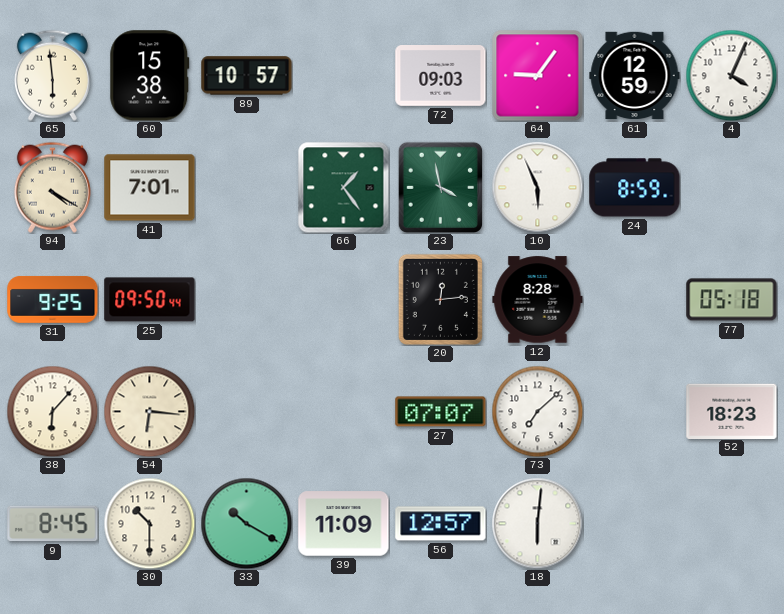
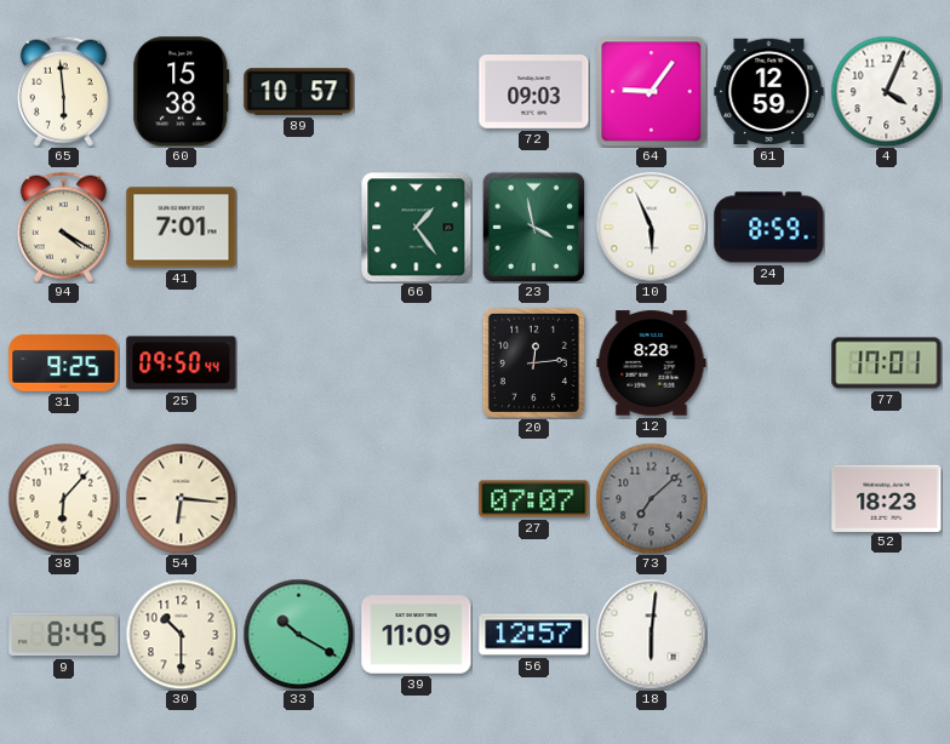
77: 05:18 -> 17:01
73 dial: white -> grey
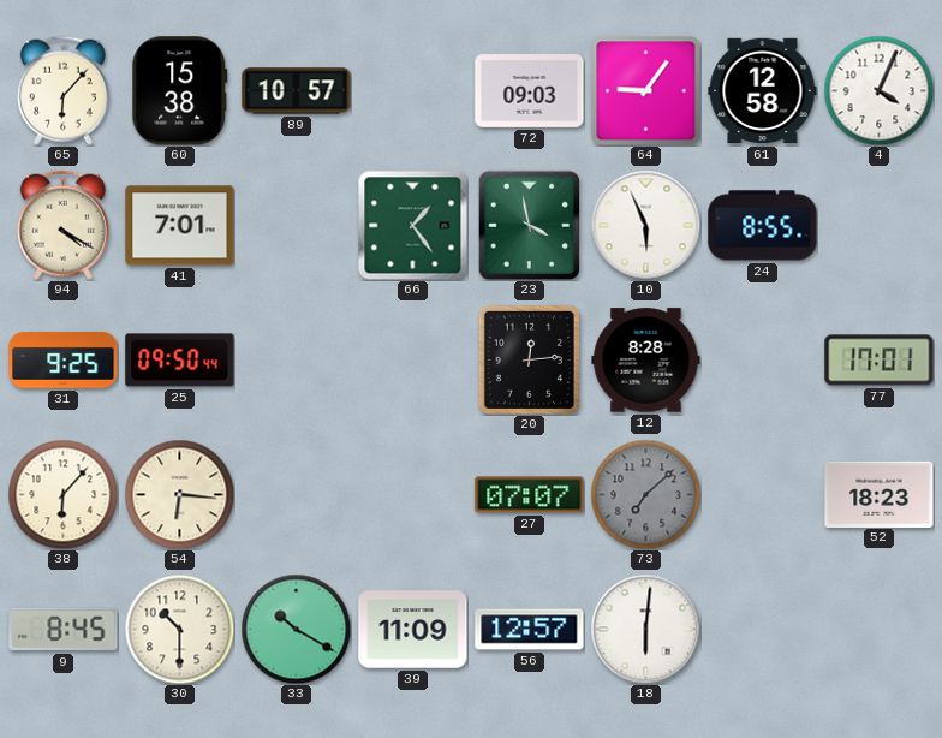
65: 5:59 -> 6:07
61: 12:59 -> 12:58
24: 8:59 -> 8:55
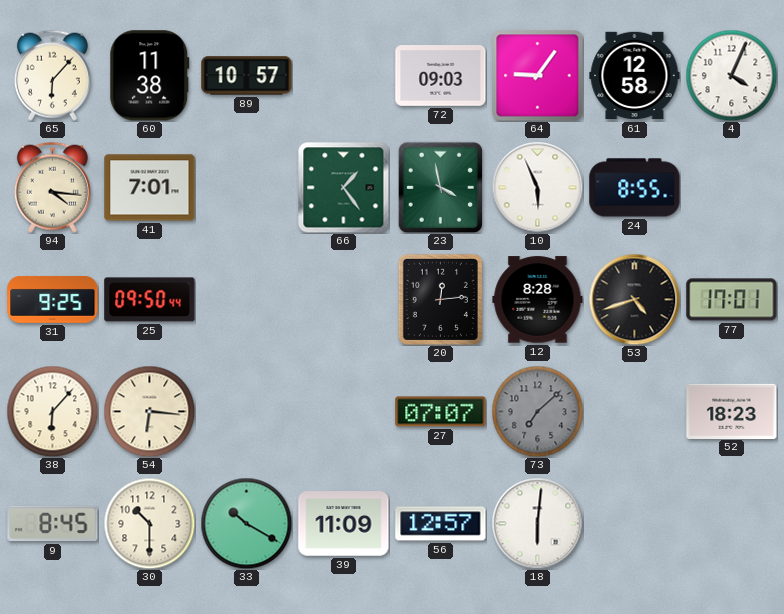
60: 15:38 -> 11:38
94: 4:20 -> 4:16
53: none -> 4:42
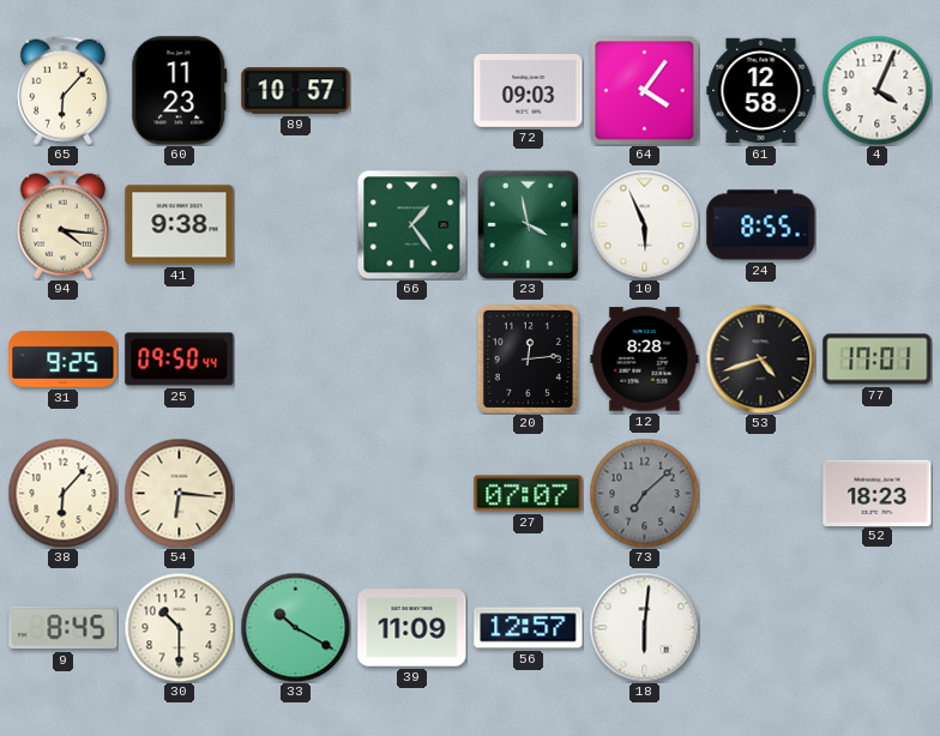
60: 11:38 -> 11:23
64: 9:06 -> 4:06
41: 7:01 -> 9:38
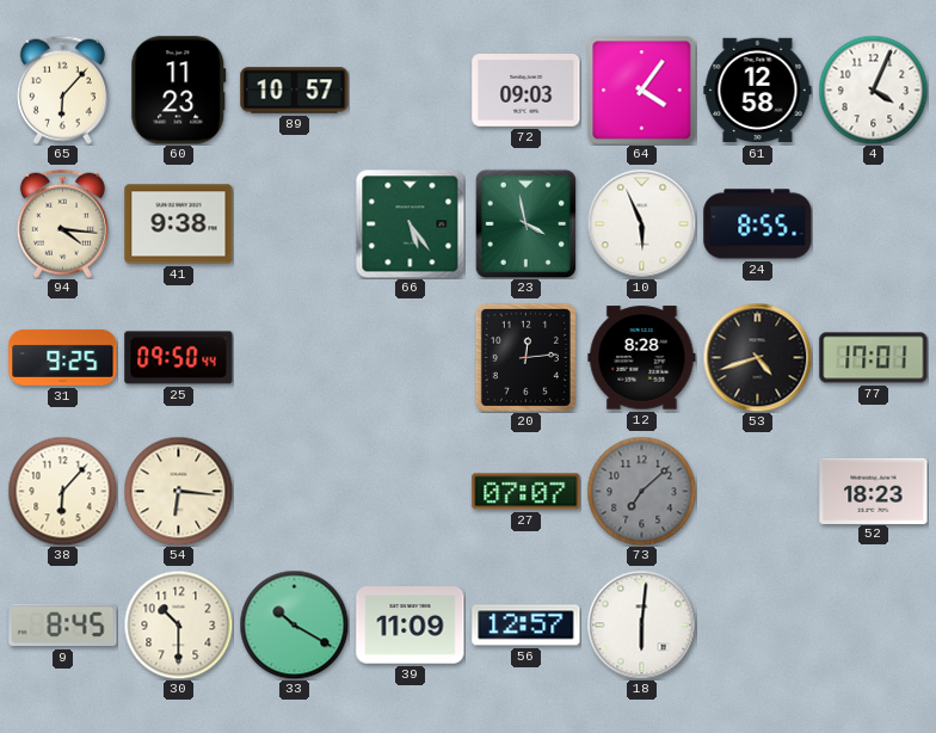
66: 1:24 -> 5:24
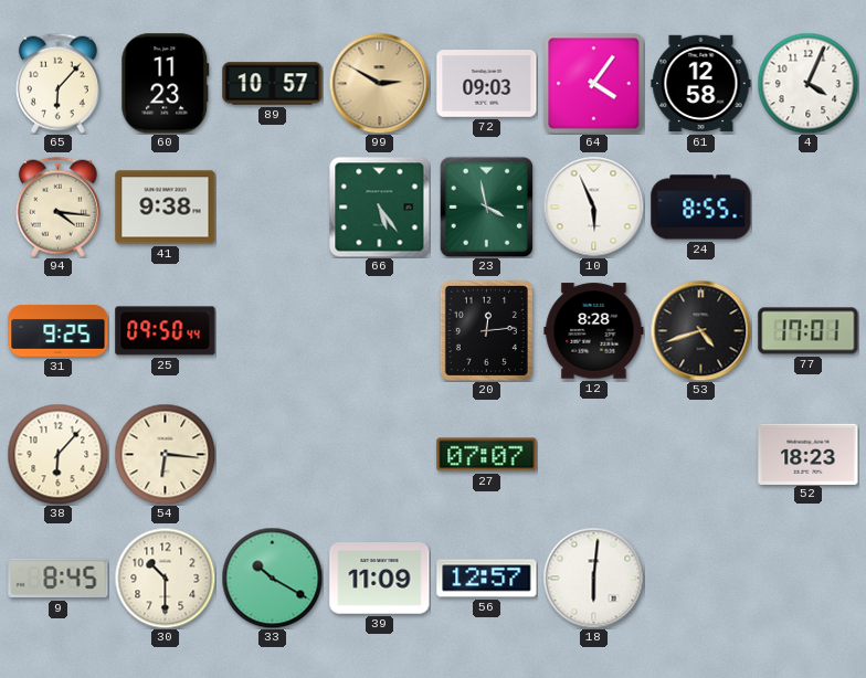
99: none -> 2:50
73: 7:08 -> none
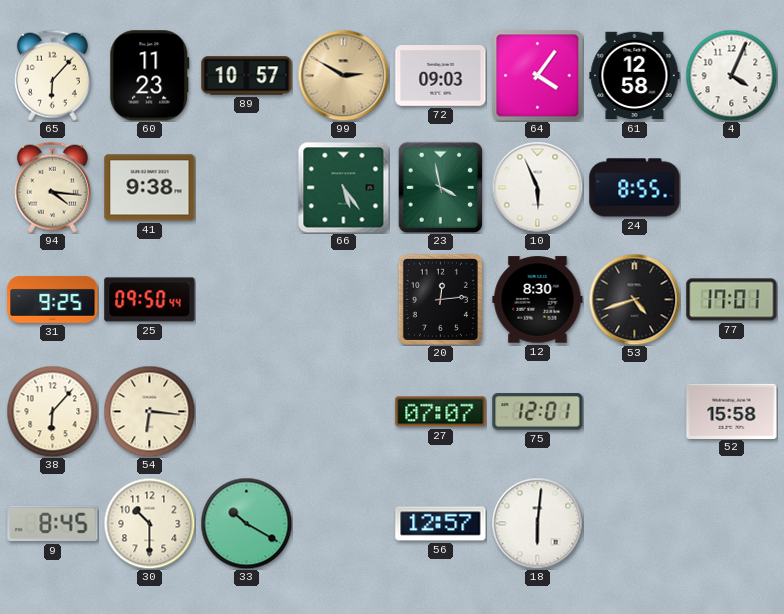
12: 8:28 -> 8:30
75: none -> 12:01
52: 18:23 -> 15:58
39: 11:09 -> none
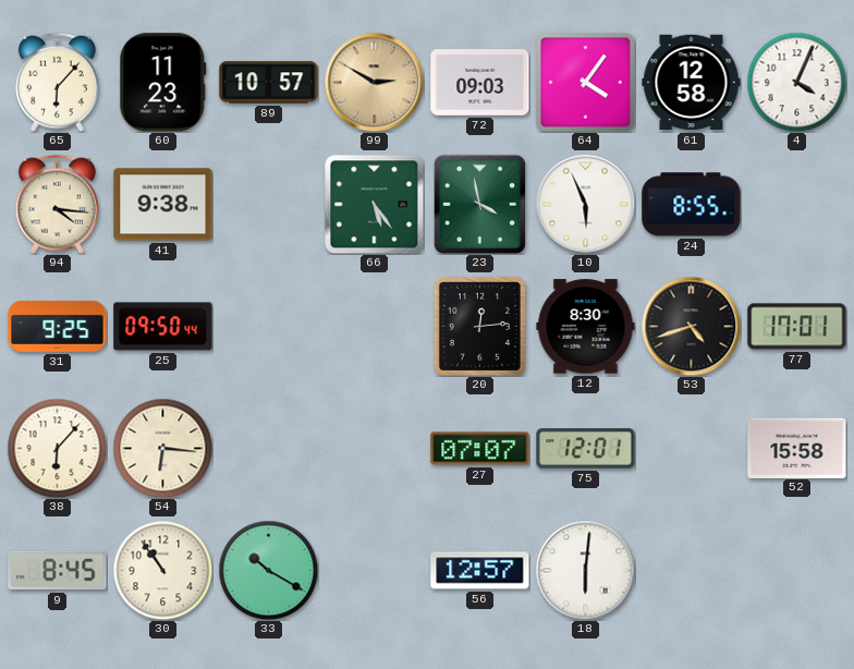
30: 10:30 -> 10:54
